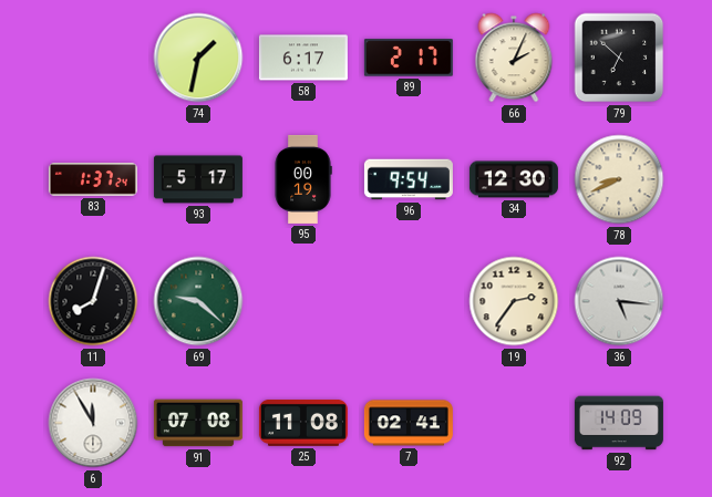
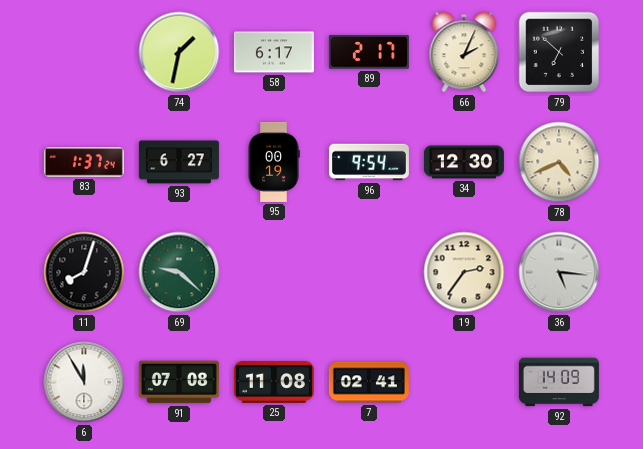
93: 5:17 -> 6:27
78: 8:41 -> 4:41
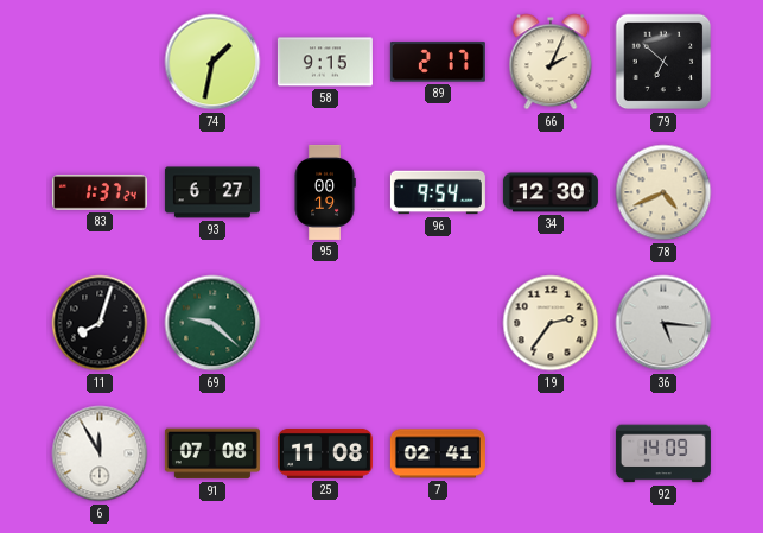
58: 6:17 -> 9:15
